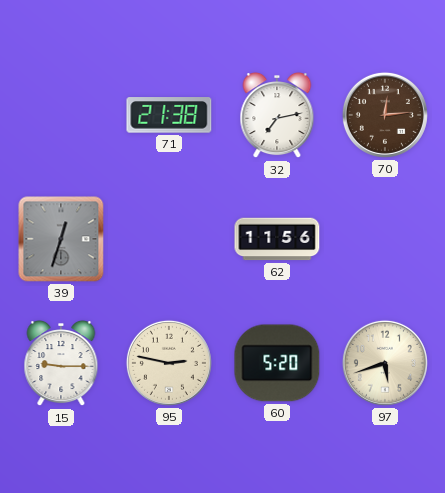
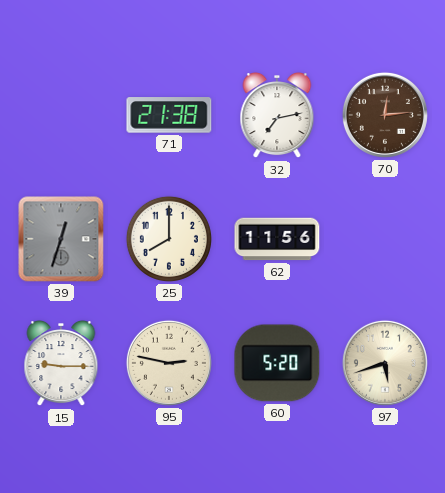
25: none -> 8:00
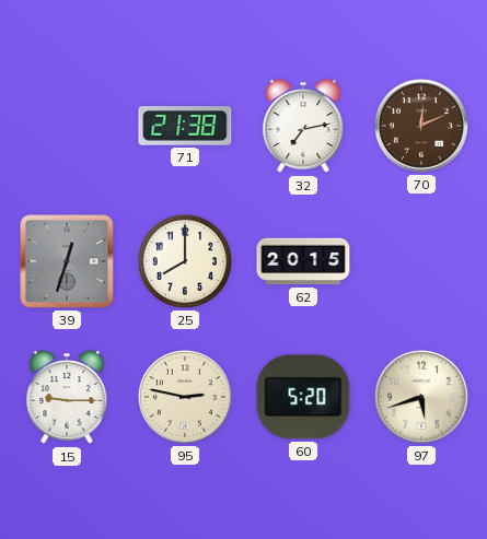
70: 12:14 -> 12:11
62: 11:56 -> 20:15
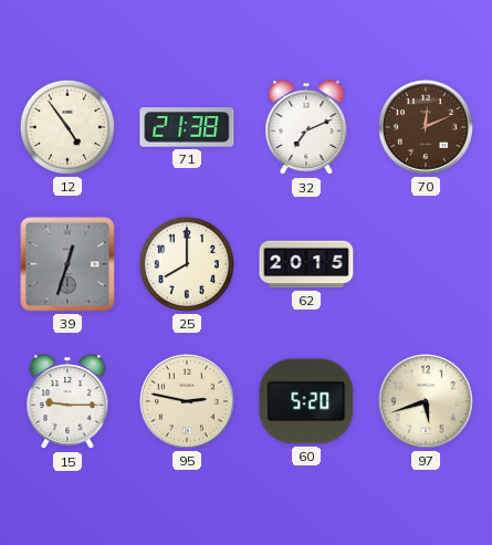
12: none -> 4:54
32: 7:13 -> 7:11
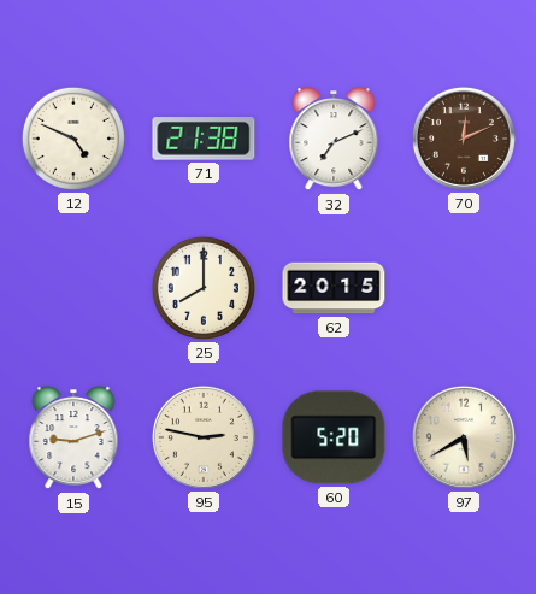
12: 4:54 -> 4:49
39: 12:33 -> none
15: 9:15 -> 9:12
97: 5:42 -> 5:40
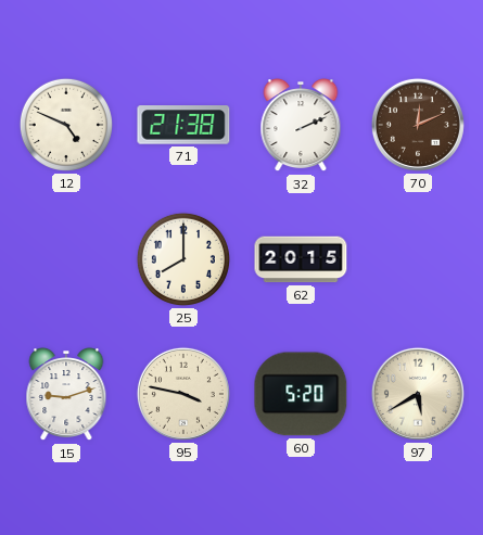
32: 7:11 -> 2:11
95: 2:47 -> 3:47
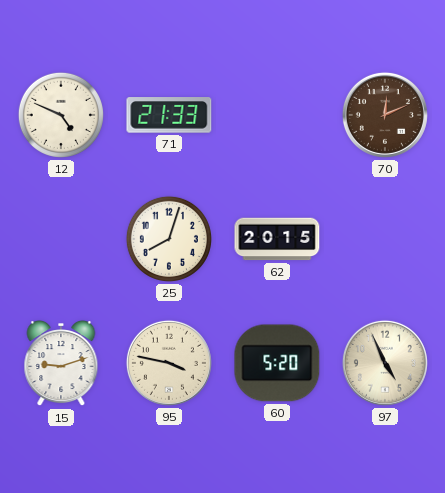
71: 21:38 -> 21:33
32: 2:11 -> none
25: 8:00 -> 8:03
97: 5:40 -> 4:56
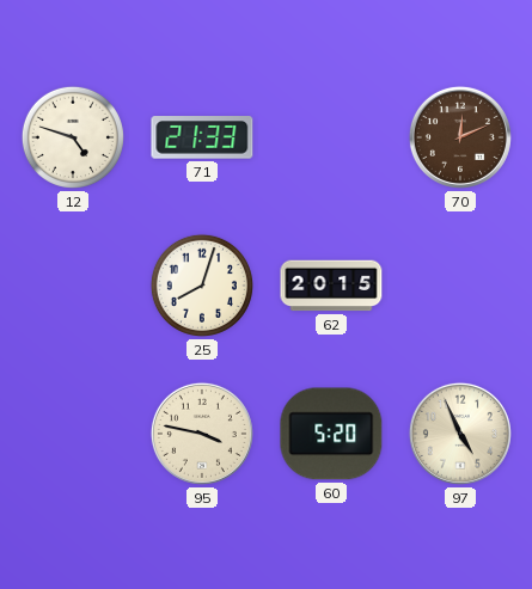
12: 4:49 -> 4:48
15: 9:12 -> none
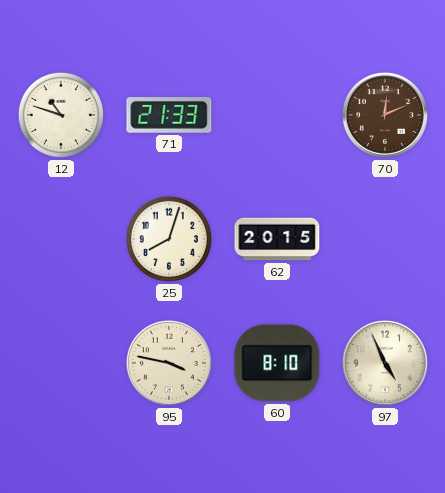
12: 4:48 -> 10:48
60: 5:20 -> 8:10
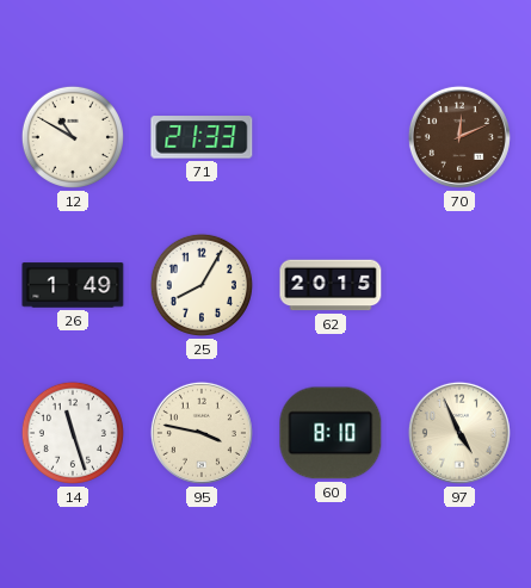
12: 10:48 -> 10:50
26: none -> 1:49
25: 8:03 -> 8:05
14: none -> 11:27
